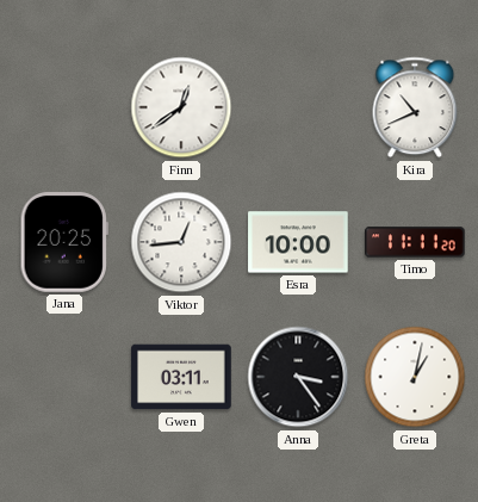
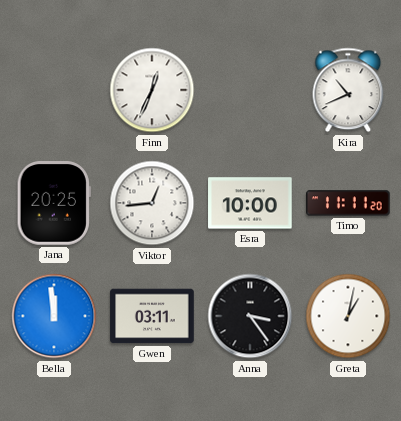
Finn: 12:39 -> 12:34
Bella: none -> 11:59
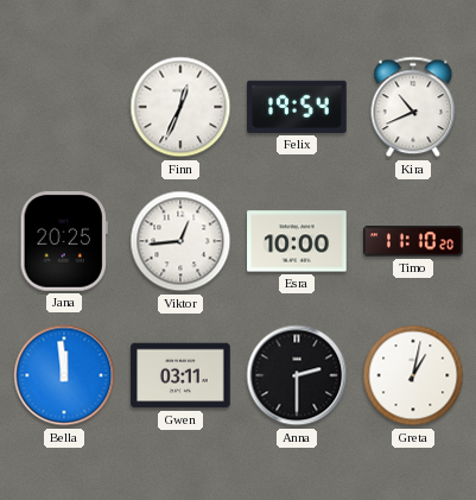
Felix: none -> 19:54
Timo: 11:11 -> 11:10
Anna: 3:24 -> 2:30
